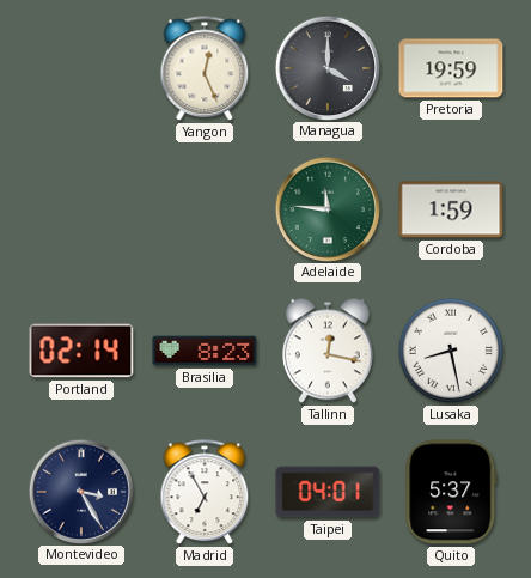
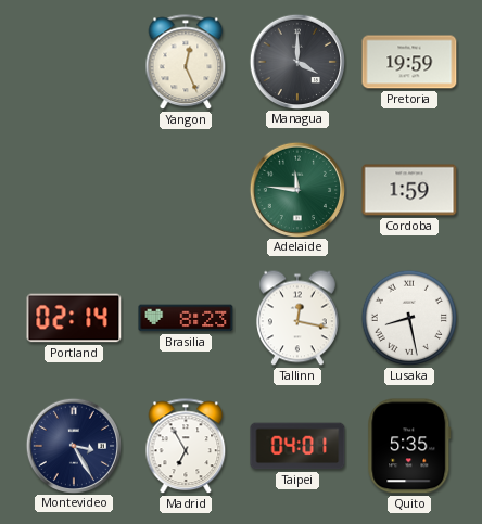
Quito: 5:37 -> 5:35
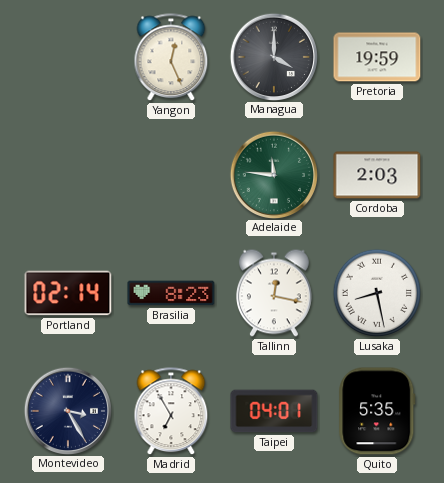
Cordoba: 1:59 -> 2:03
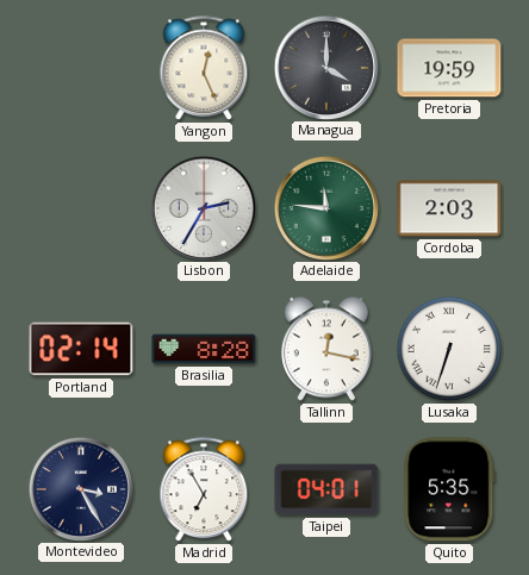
Lisbon: none -> 2:35
Brasilia: 8:23 -> 8:28
Lusaka: 8:28 -> 6:33
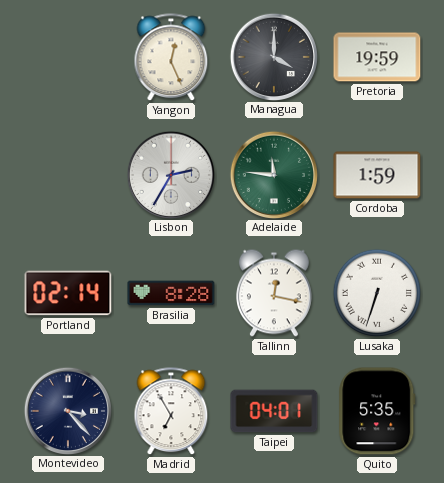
Cordoba: 2:03 -> 1:59
Montevideo: 3:25 -> 3:23
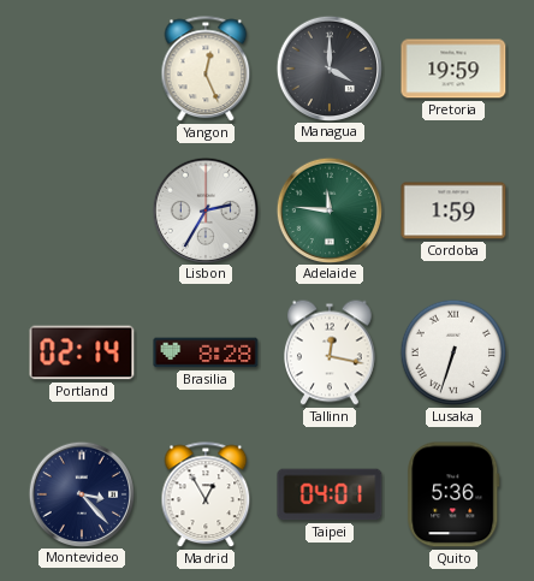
Madrid: 6:55 -> 12:55
Quito: 5:35 -> 5:36
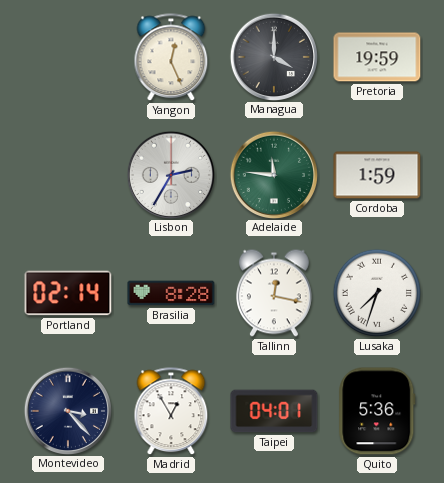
Lusaka: 6:33 -> 7:33
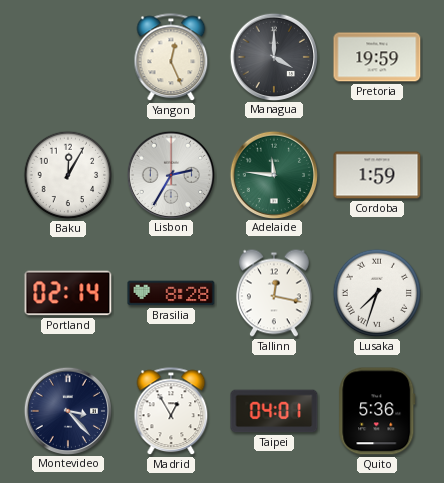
Baku: none -> 12:05
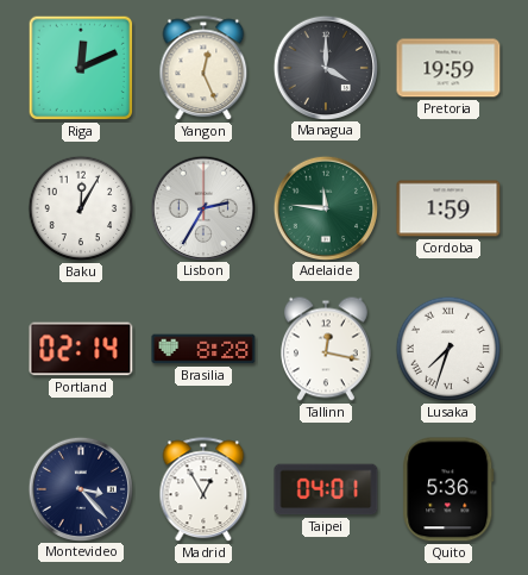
Riga: none -> 12:11
